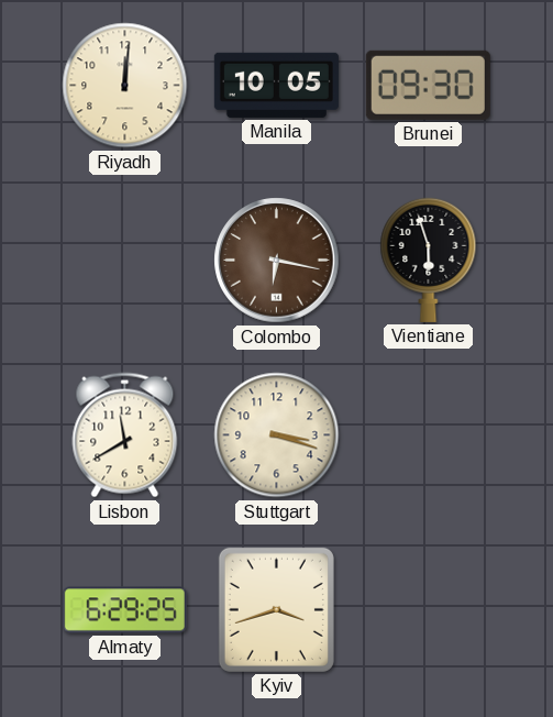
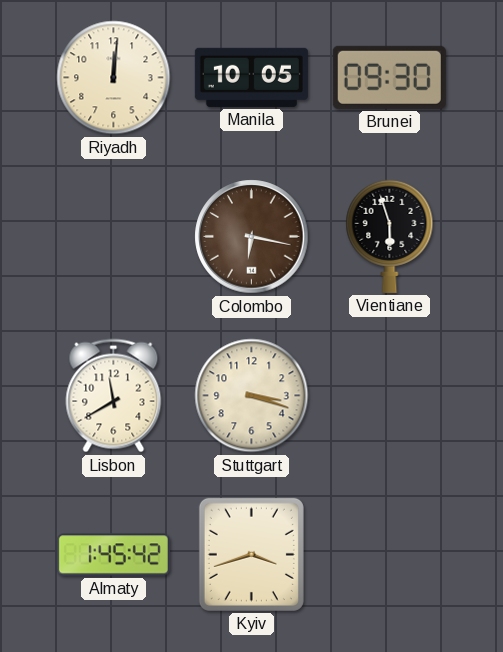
Almaty: 6:29 -> 1:45
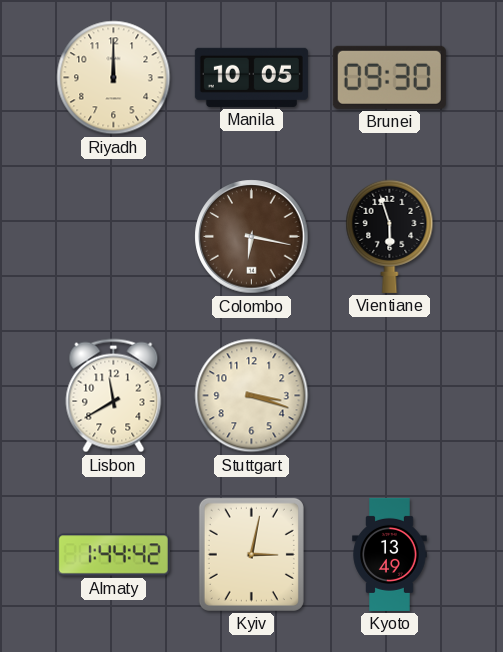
Riyadh: 12:01 -> 12:00
Almaty: 1:45 -> 1:44
Kyiv: 3:42 -> 3:02
Kyoto: none -> 13:49
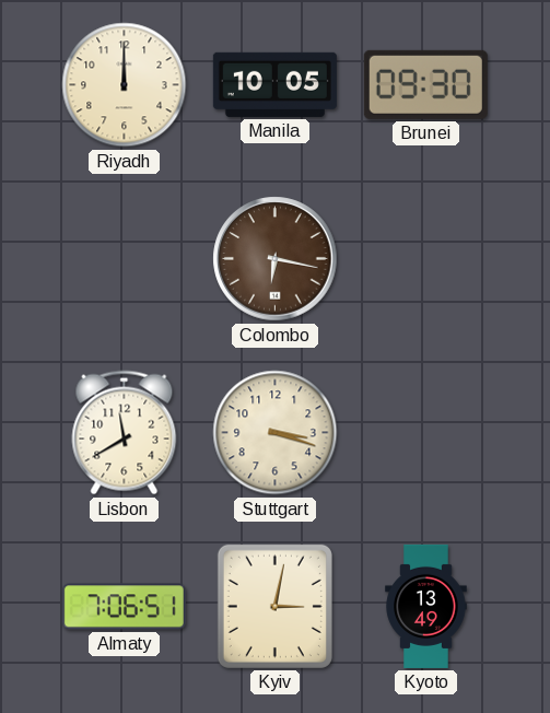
Vientiane: 5:57 -> none
Almaty: 1:44 -> 7:06
